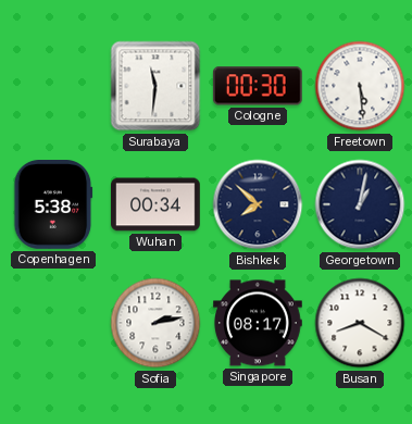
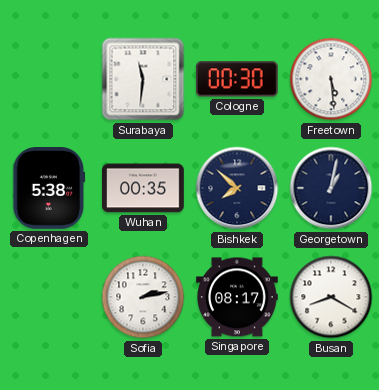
Wuhan: 00:34 -> 00:35
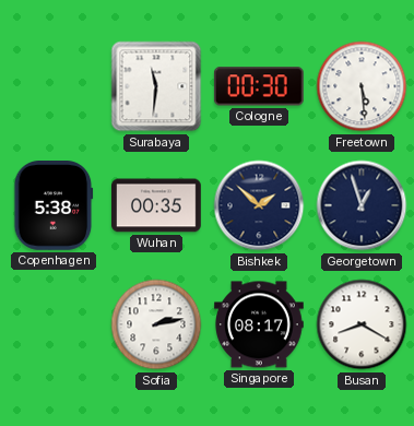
Bishkek: 7:52 -> 1:52
Georgetown: 1:02 -> 12:57
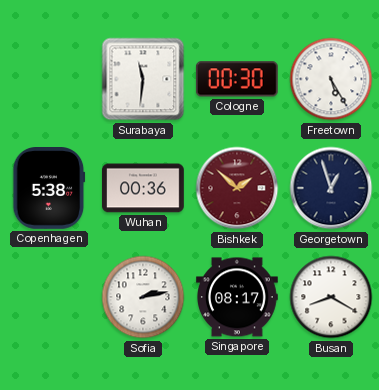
Freetown: 5:29 -> 5:25
Wuhan: 00:35 -> 00:36
Bishkek dial: navy -> burgundy
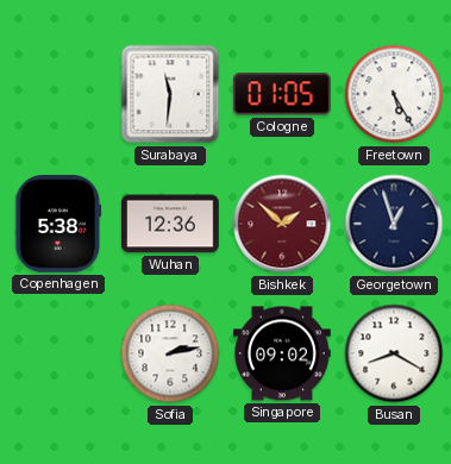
Cologne: 00:30 -> 01:05
Wuhan: 00:36 -> 12:36
Singapore: 08:17 -> 09:02
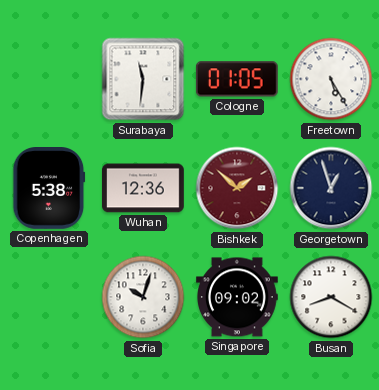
Sofia: 2:13 -> 10:03
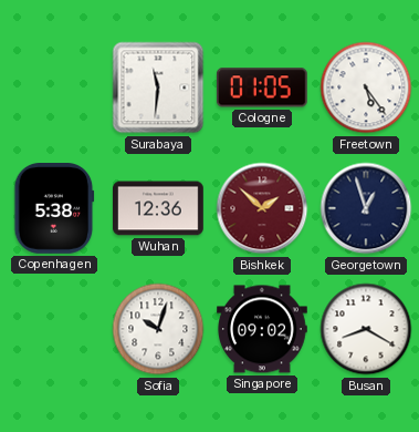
Freetown: 5:25 -> 5:24
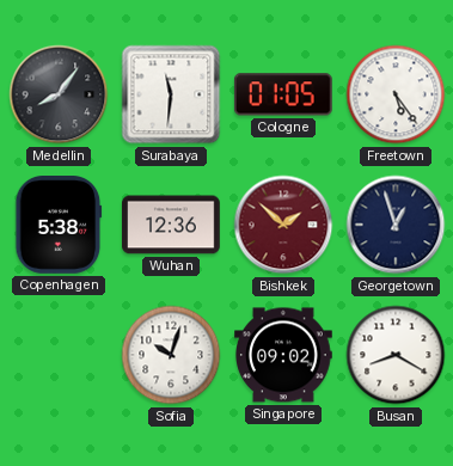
Medellin: none -> 8:06
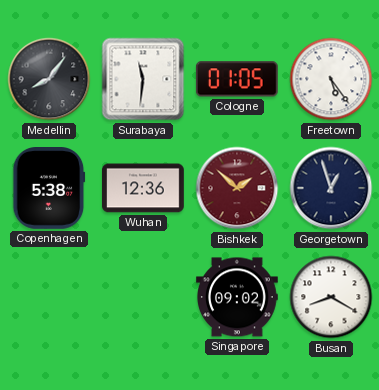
Sofia: 10:03 -> none
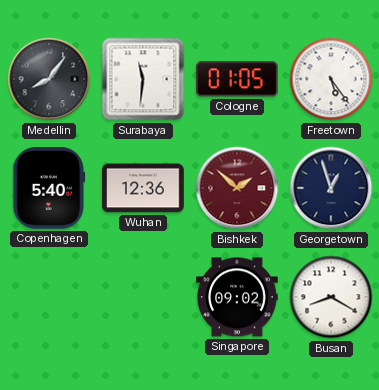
Copenhagen: 5:38 -> 5:40
